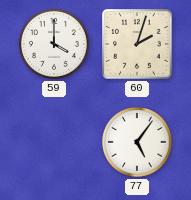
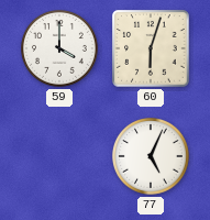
60: 2:03 -> 6:03
77: 5:06 -> 5:04
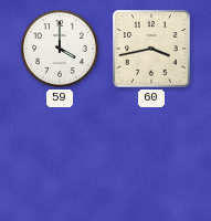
60: 6:03 -> 3:43
77: 5:04 -> none
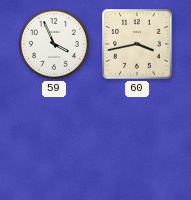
59: 4:00 -> 3:56
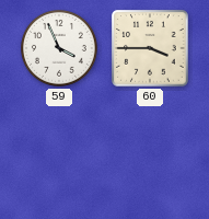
60: 3:43 -> 3:45
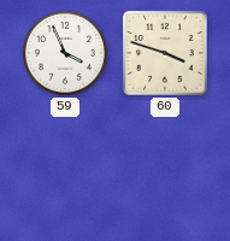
60: 3:45 -> 3:48
